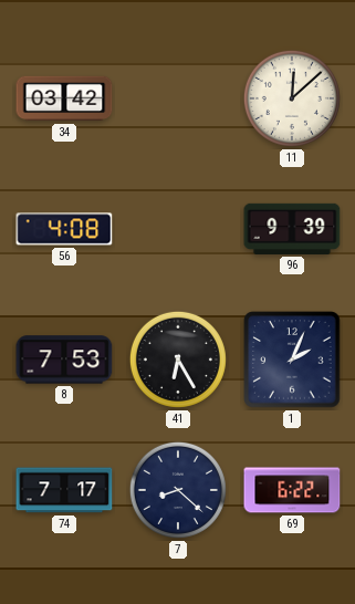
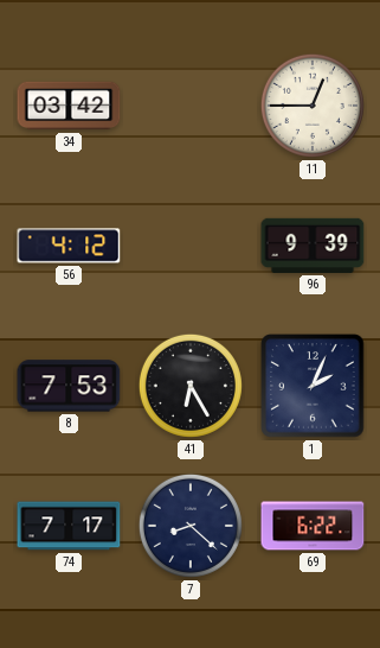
11: 12:08 -> 12:45
56: 4:08 -> 4:12
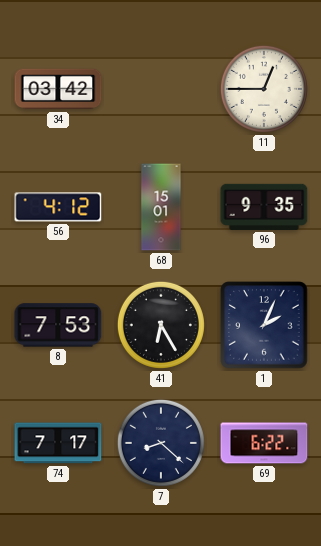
68: none -> 15:01
96: 9:39 -> 9:35
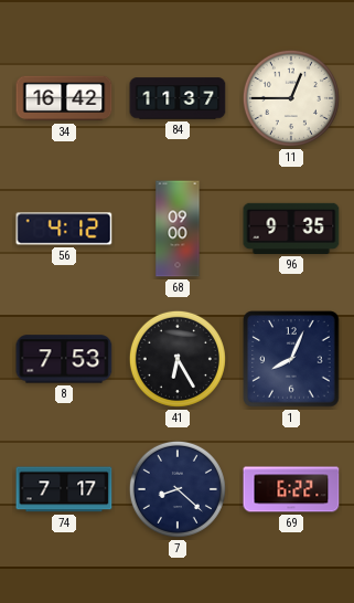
34: 03:42 -> 16:42
84: none -> 11:37
68: 15:01 -> 09:00
1: 2:04 -> 8:04
